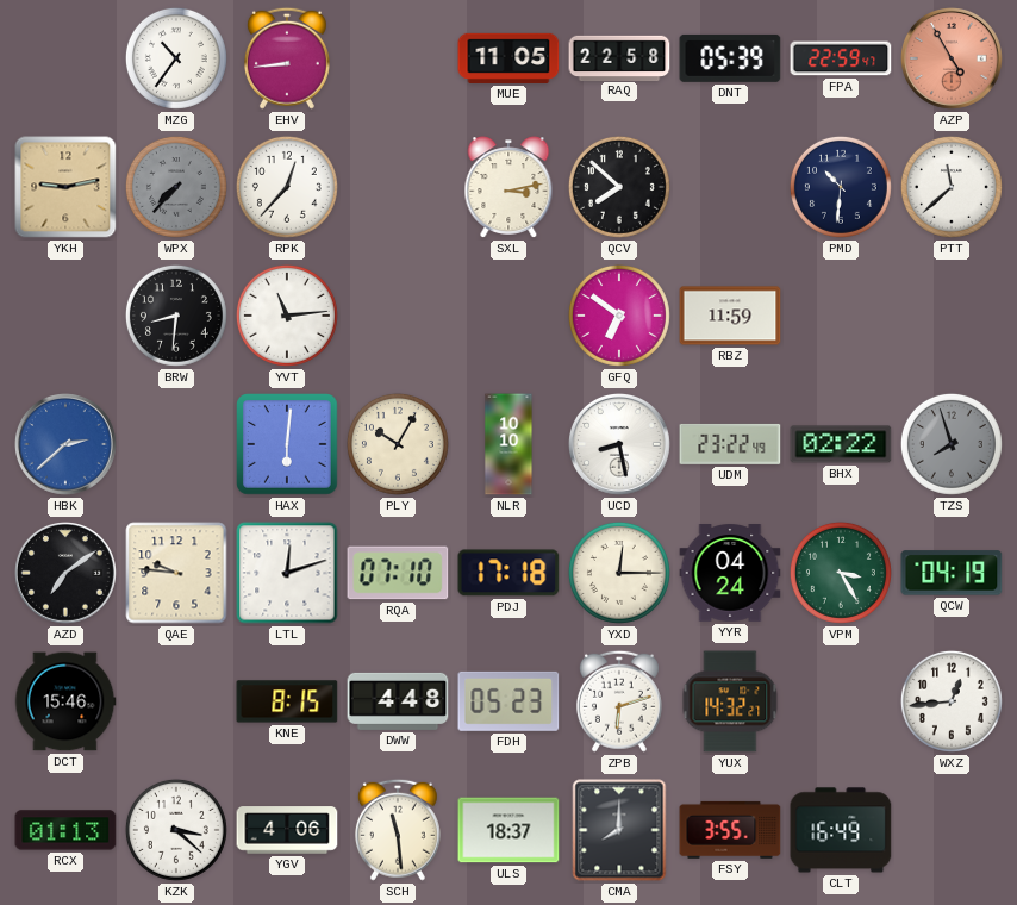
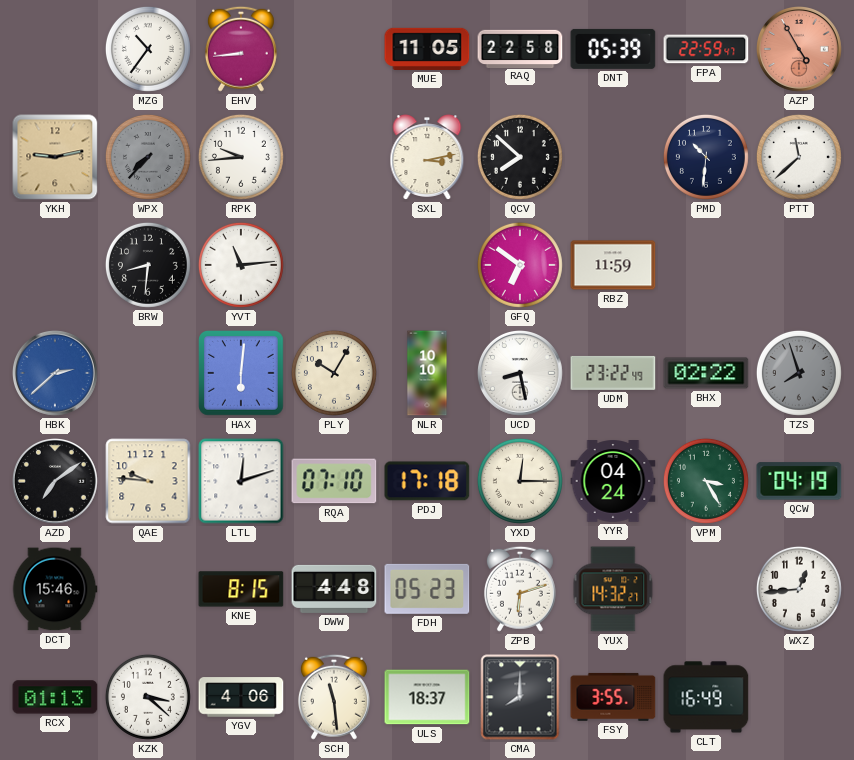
RPK: 12:37 -> 9:44
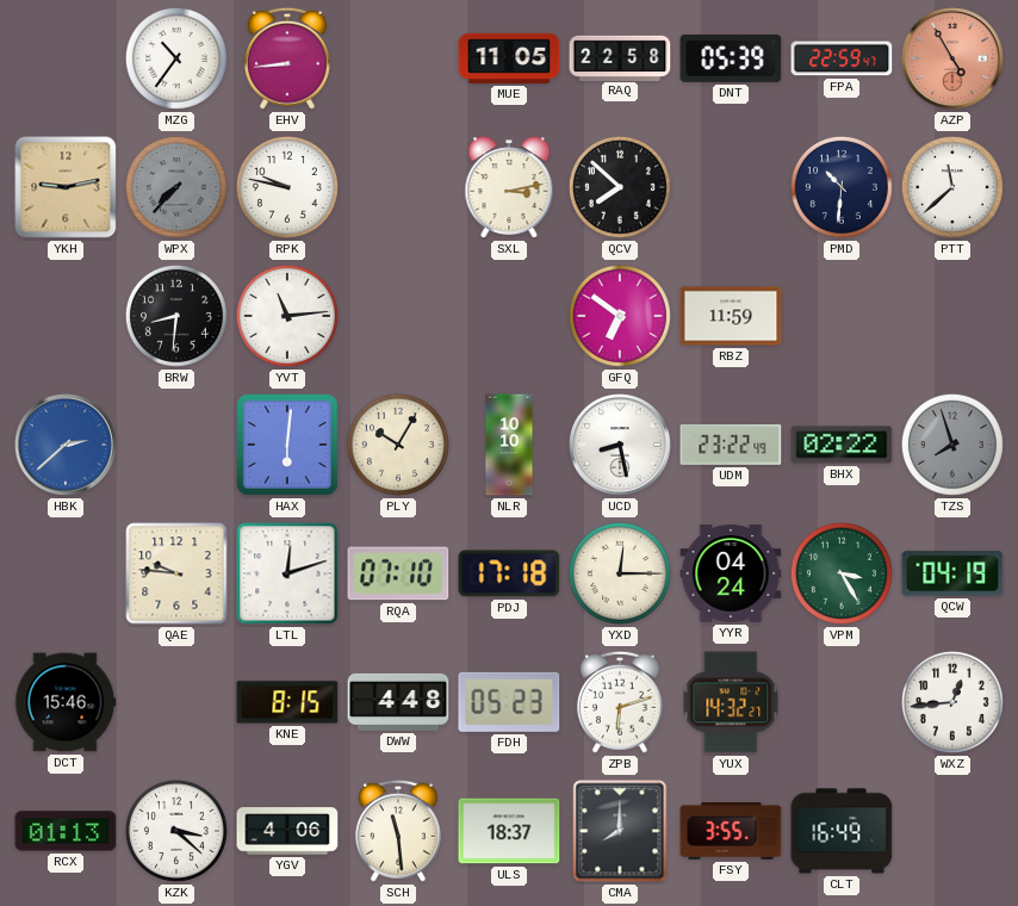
RPK: 9:44 -> 9:47
AZD: 7:09 -> none
